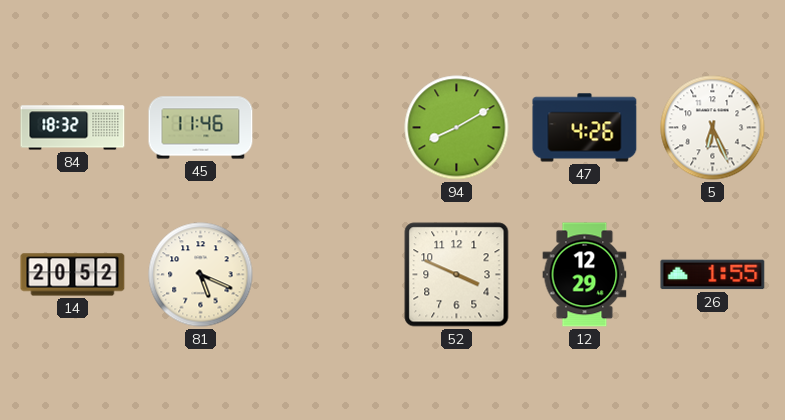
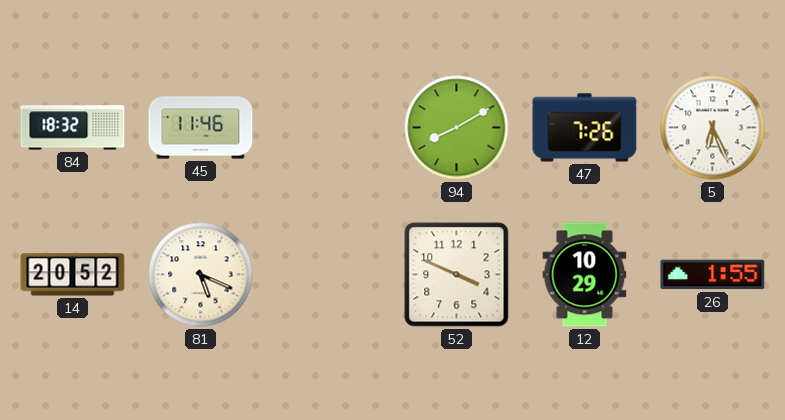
47: 4:26 -> 7:26
12: 12:29 -> 10:29
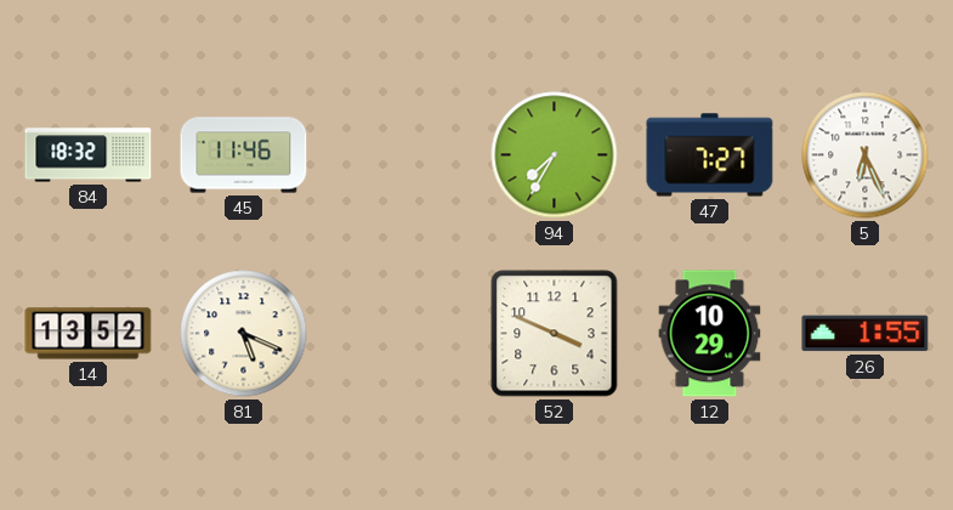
94: 8:10 -> 7:35
47: 7:26 -> 7:27
14: 20:52 -> 13:52
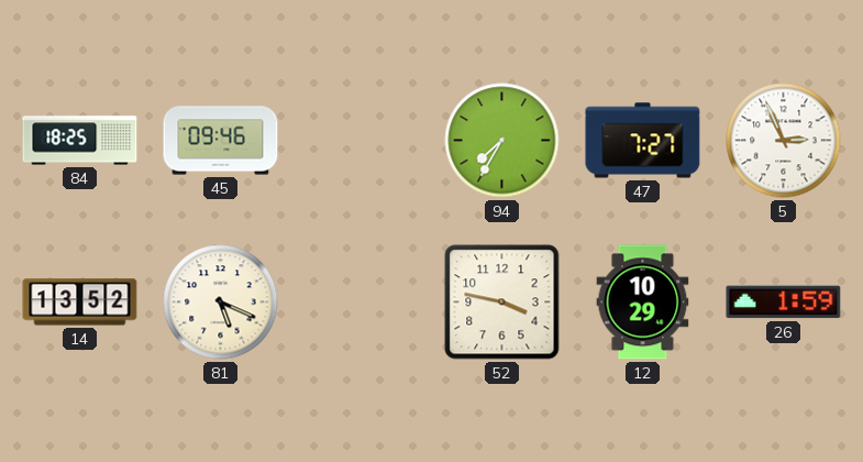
84: 18:32 -> 18:25
45: 11:46 -> 09:46
5: 6:26 -> 2:56
52: 3:49 -> 3:47
26: 1:55 -> 1:59
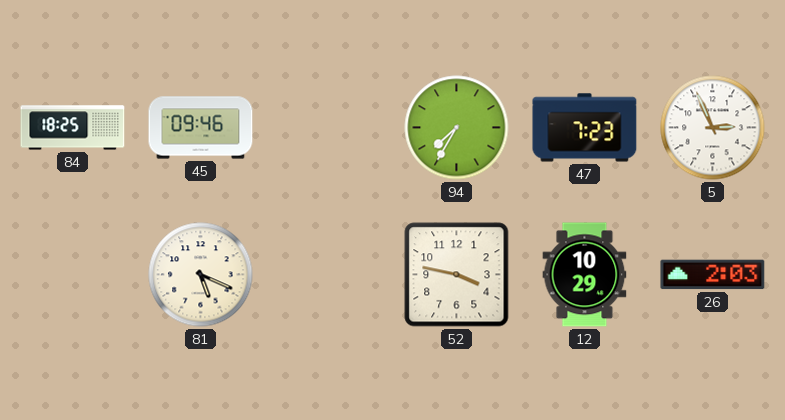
47: 7:27 -> 7:23
14: 13:52 -> none
26: 1:59 -> 2:03
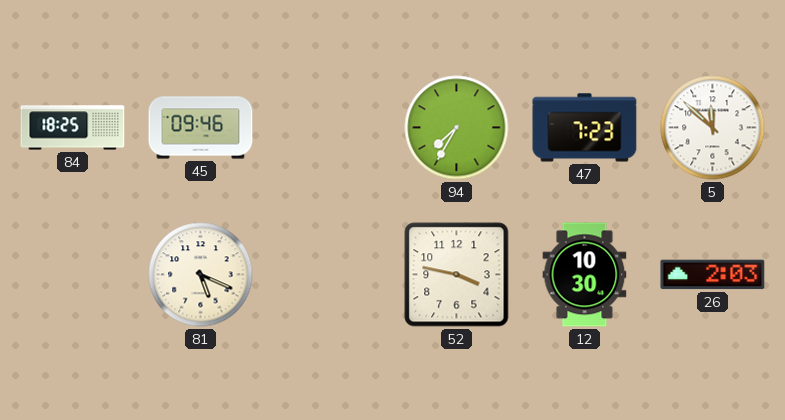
5: 2:56 -> 11:52
12: 10:29 -> 10:30
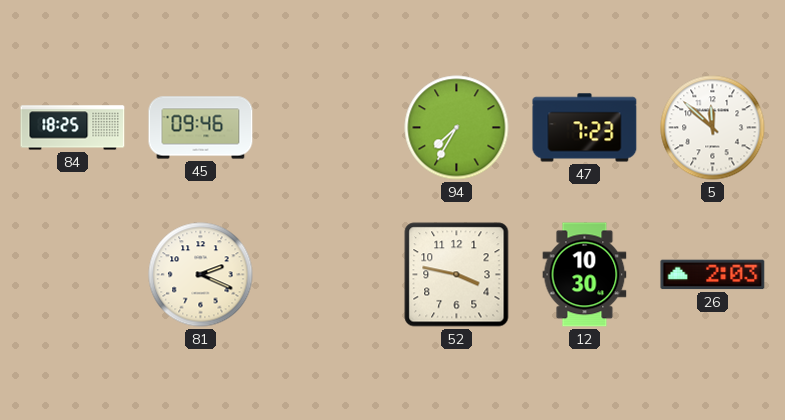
81: 5:19 -> 2:19
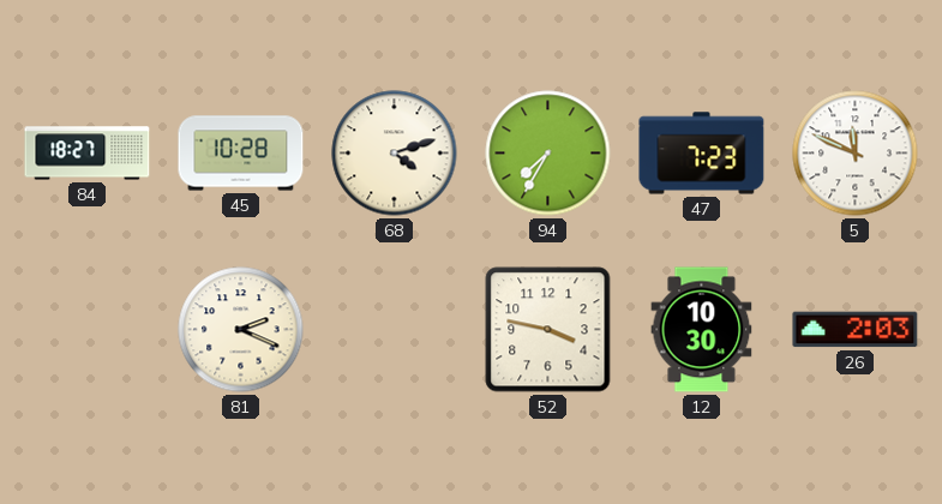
84: 18:25 -> 18:27
45: 09:46 -> 10:28
68: none -> 4:12
5: 11:52 -> 11:49
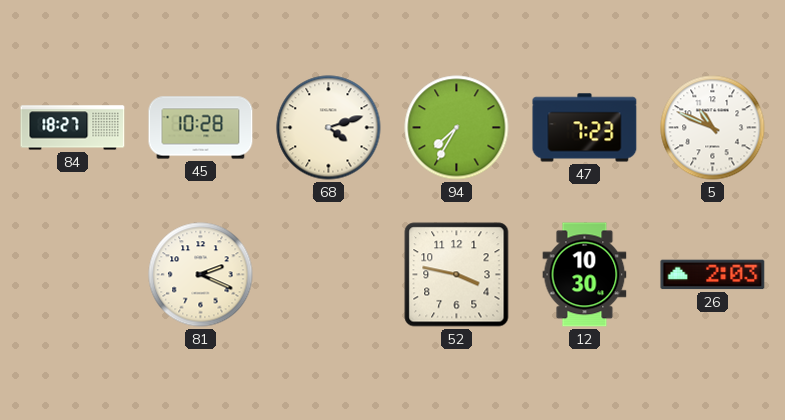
5: 11:49 -> 10:49
